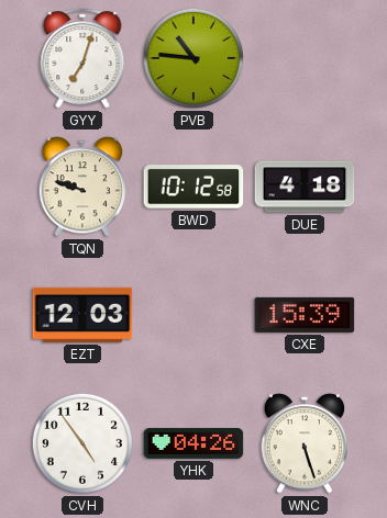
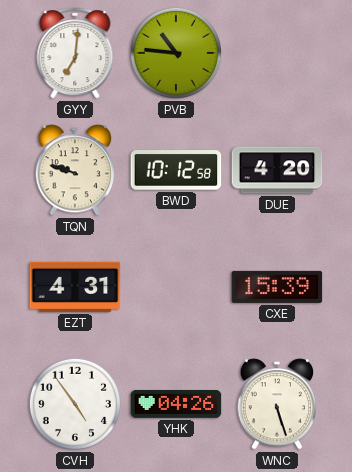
GYY: 7:03 -> 7:01
DUE: 4:18 -> 4:20
EZT: 12:03 -> 4:31
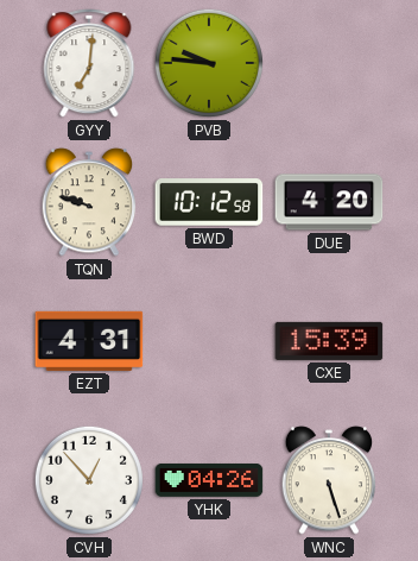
PVB: 10:46 -> 9:46
CVH: 4:54 -> 12:53
